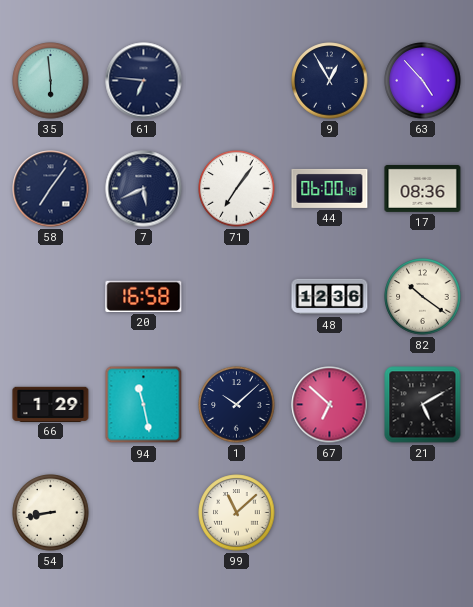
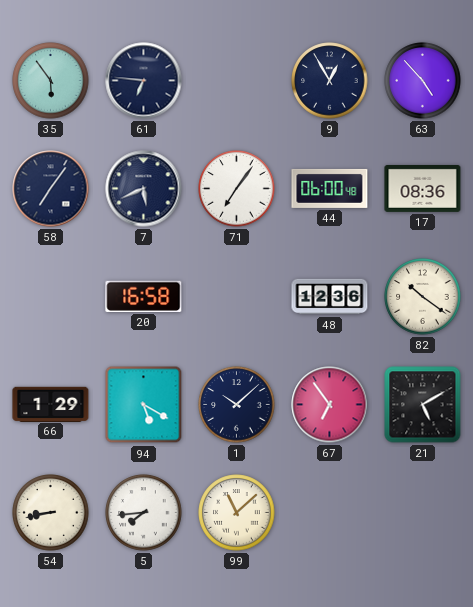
35: 5:59 -> 5:54
94: 11:28 -> 5:20
67: 6:52 -> 6:54
5: none -> 7:44
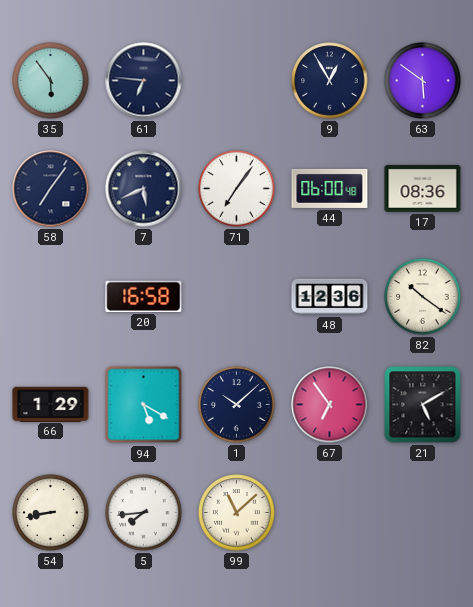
63: 4:53 -> 5:51
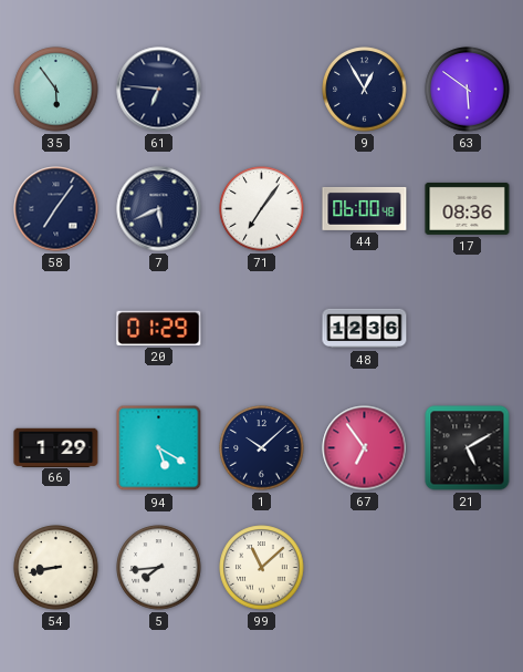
20: 16:58 -> 01:29
82: 10:21 -> none
